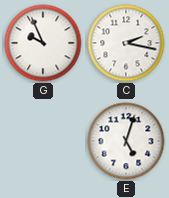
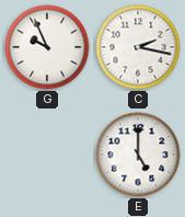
E: 5:03 -> 5:00
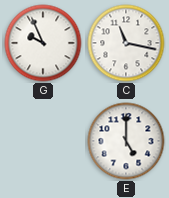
C: 2:17 -> 11:17
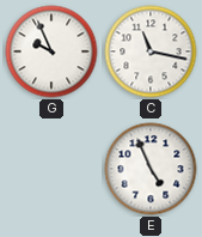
E: 5:00 -> 4:56
